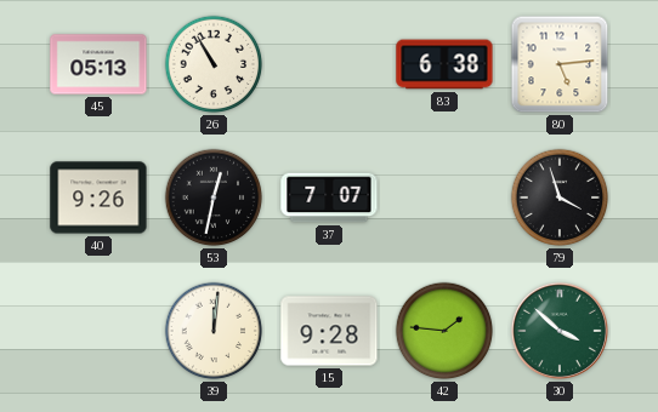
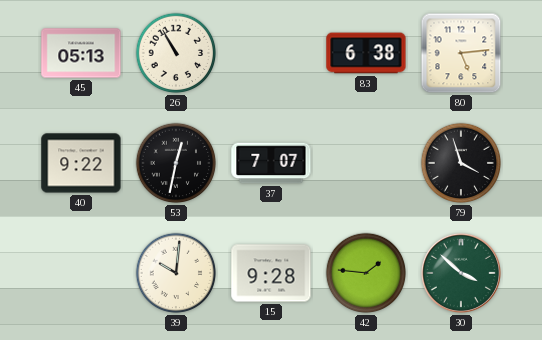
40: 9:26 -> 9:22
39: 12:01 -> 10:01
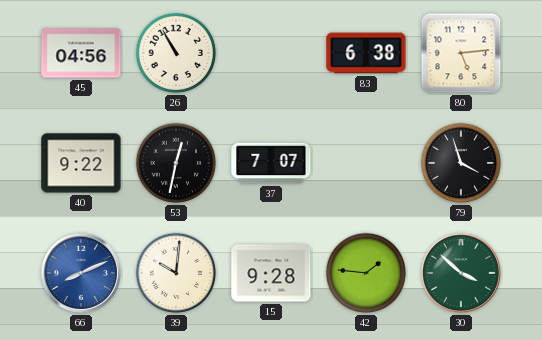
45: 05:13 -> 04:56
66: none -> 8:11
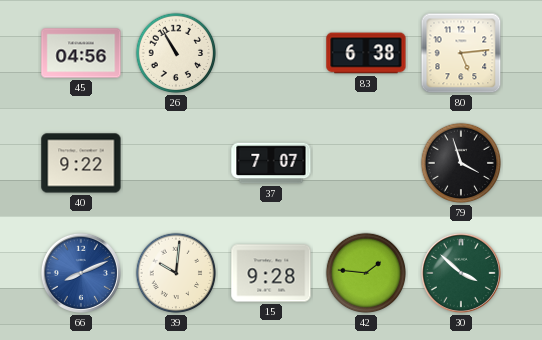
53: 12:32 -> none
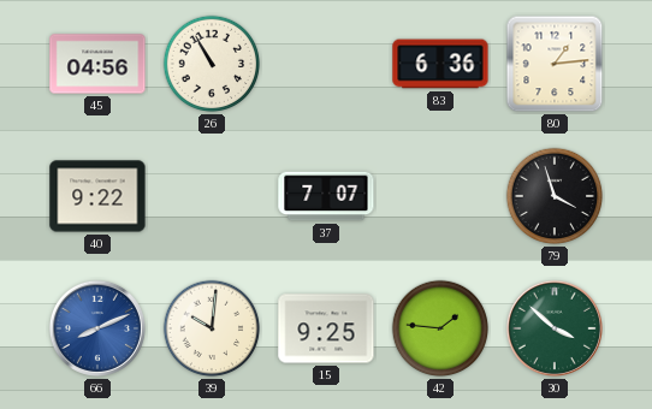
83: 6:38 -> 6:36
80: 5:14 -> 1:14
15: 9:28 -> 9:25
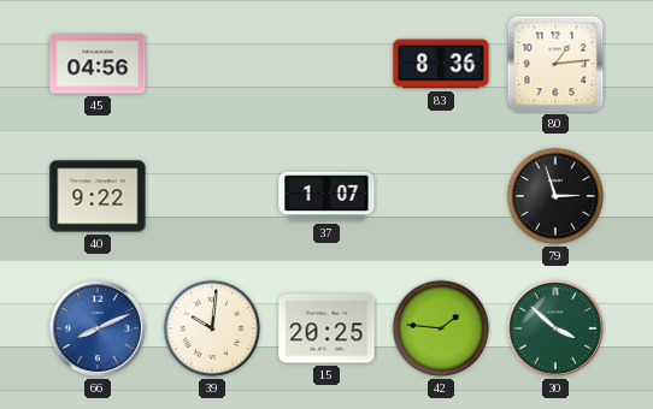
26: 10:55 -> none
83: 6:36 -> 8:36
37: 7:07 -> 1:07
79: 3:57 -> 2:57
15: 9:25 -> 20:25
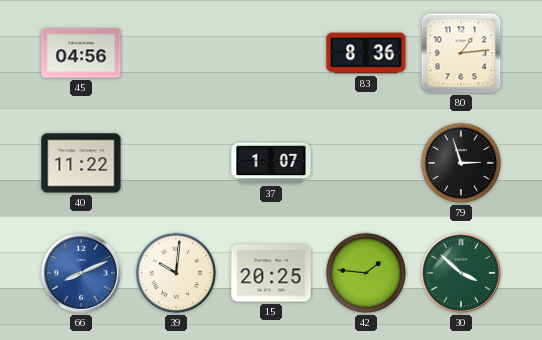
40: 9:22 -> 11:22
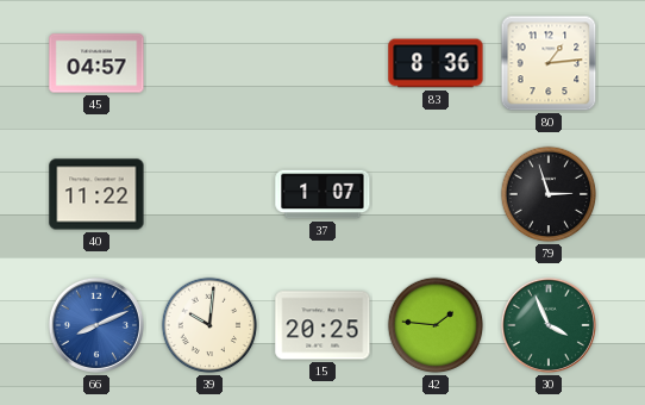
45: 04:56 -> 04:57
30: 3:52 -> 3:56
